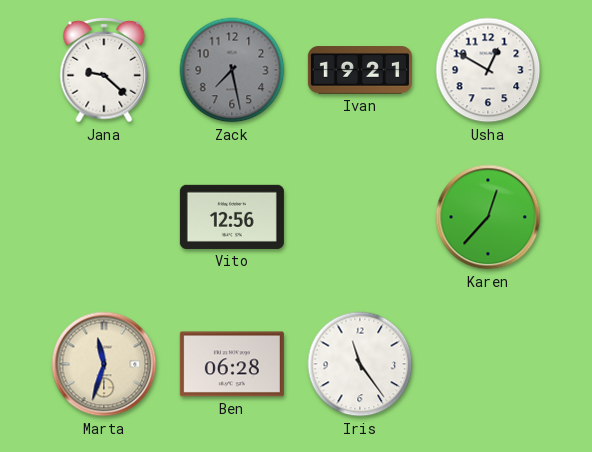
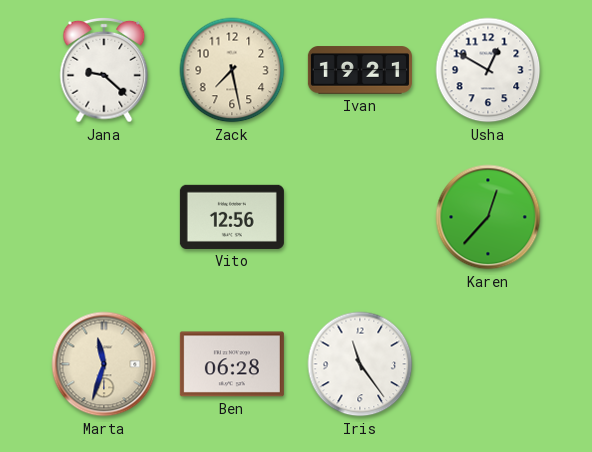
Zack dial: grey -> cream
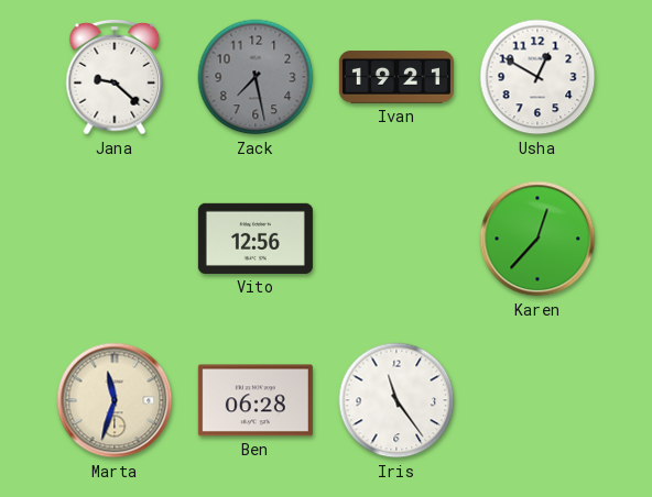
Zack dial: cream -> grey
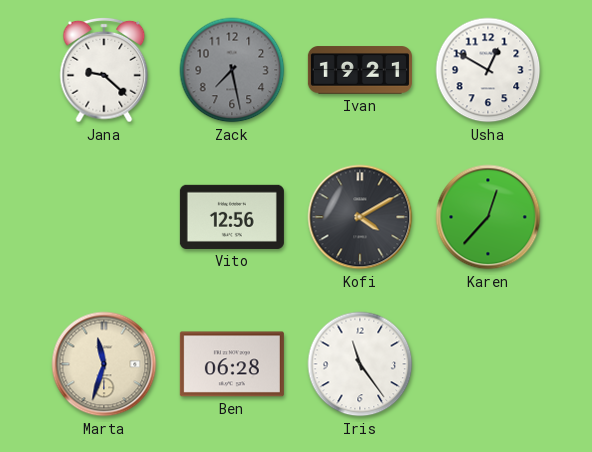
Kofi: none -> 4:10
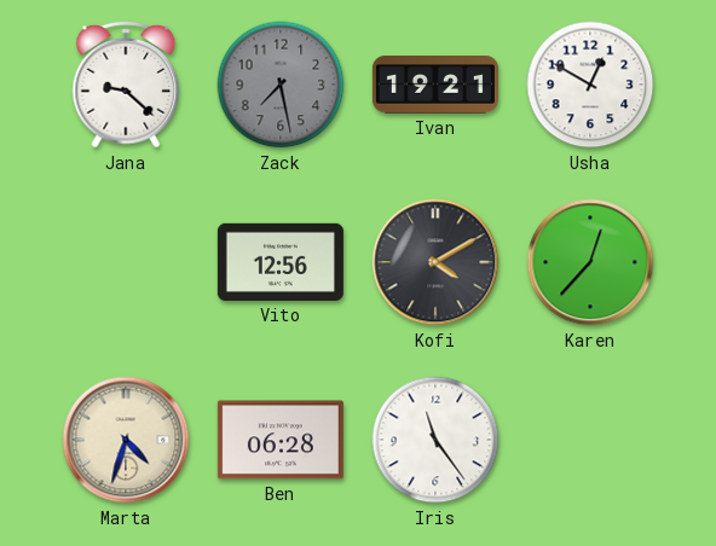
Marta: 11:33 -> 4:33
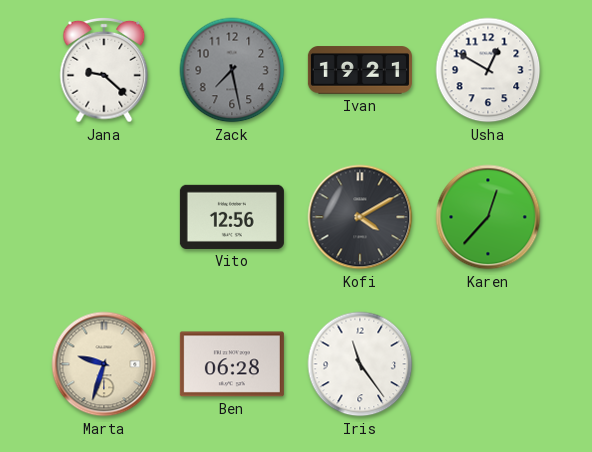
Marta: 4:33 -> 9:33
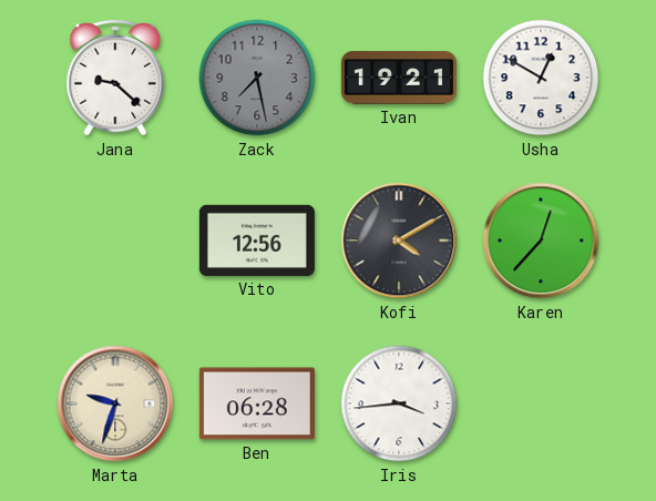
Iris: 11:24 -> 3:44
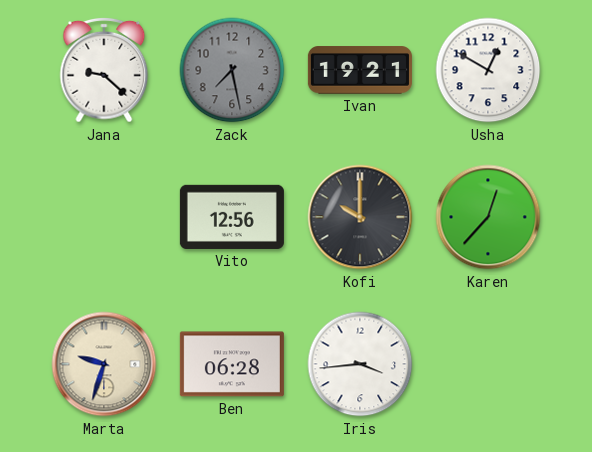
Kofi: 4:10 -> 10:00
